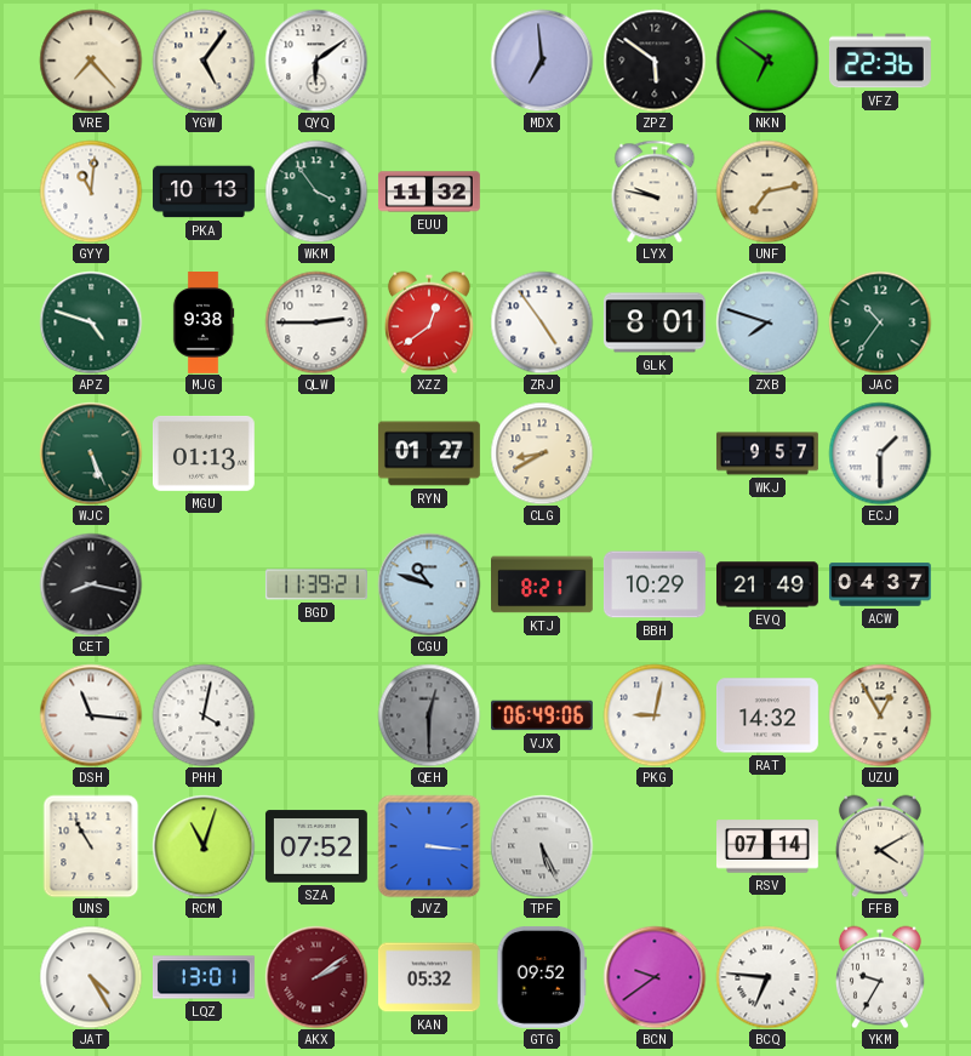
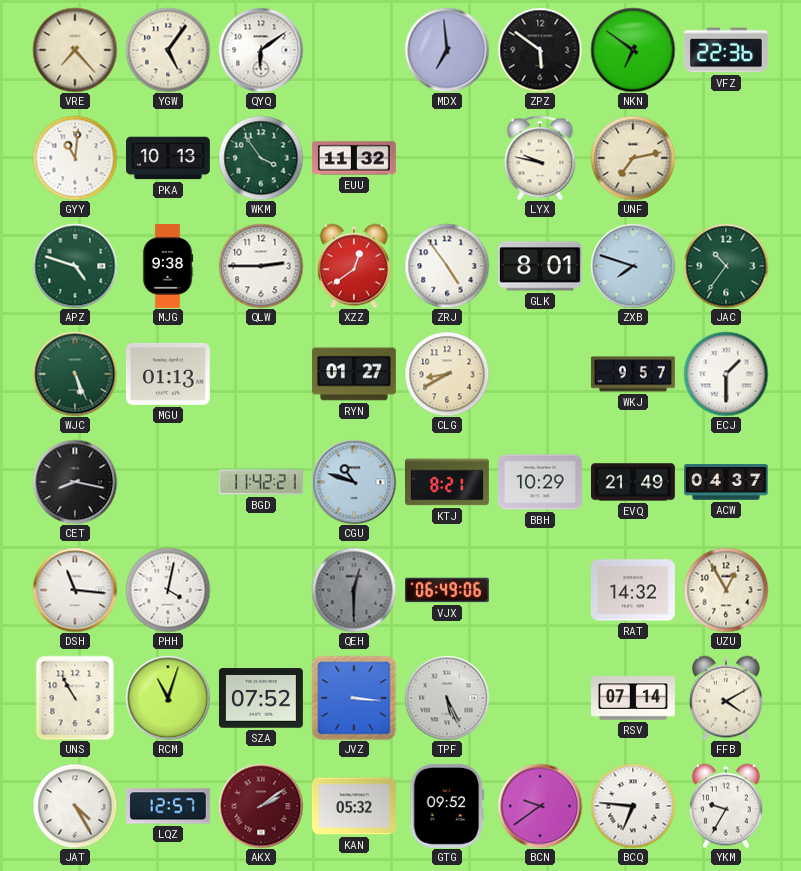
BGD: 11:39 -> 11:42
PKG: 9:02 -> none
LQZ: 13:01 -> 12:57
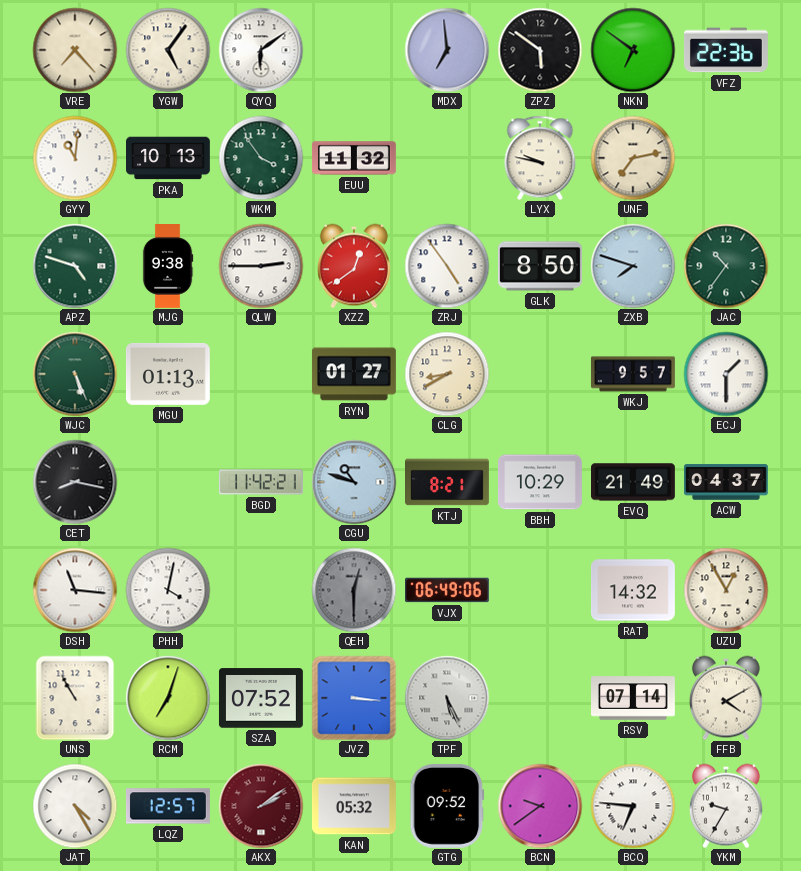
GLK: 8:01 -> 8:50
RCM: 11:03 -> 7:03
